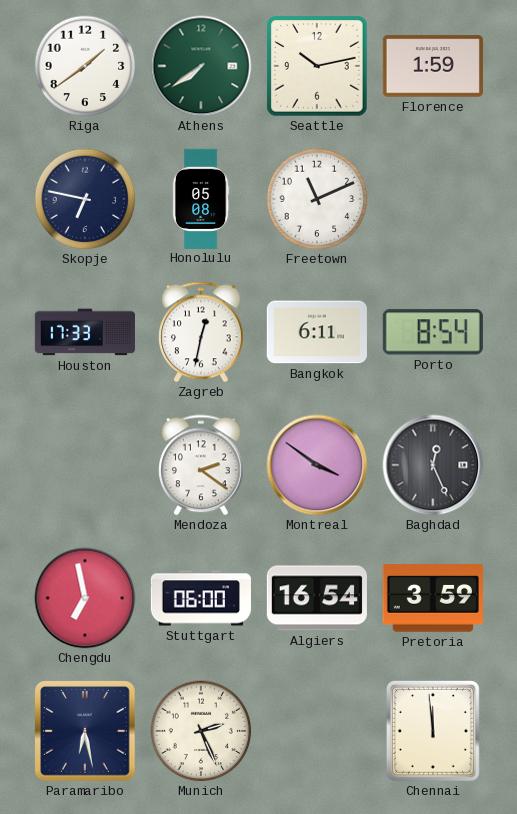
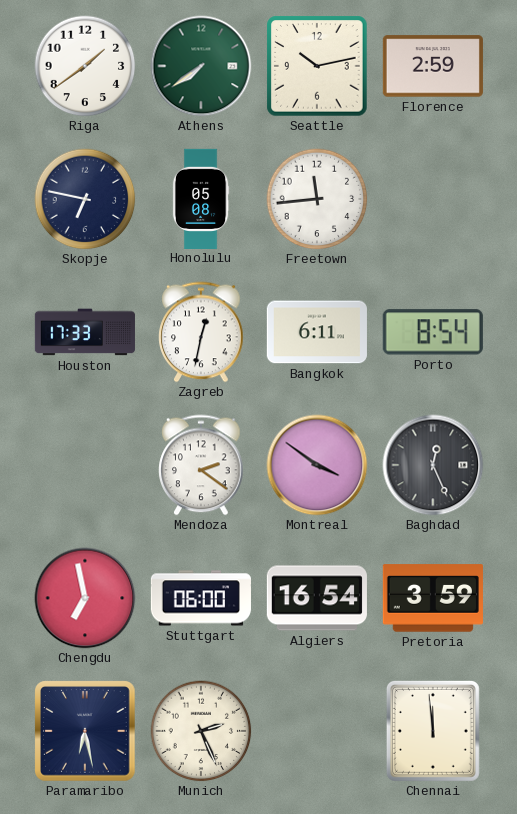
Florence: 1:59 -> 2:59
Freetown: 11:11 -> 11:44
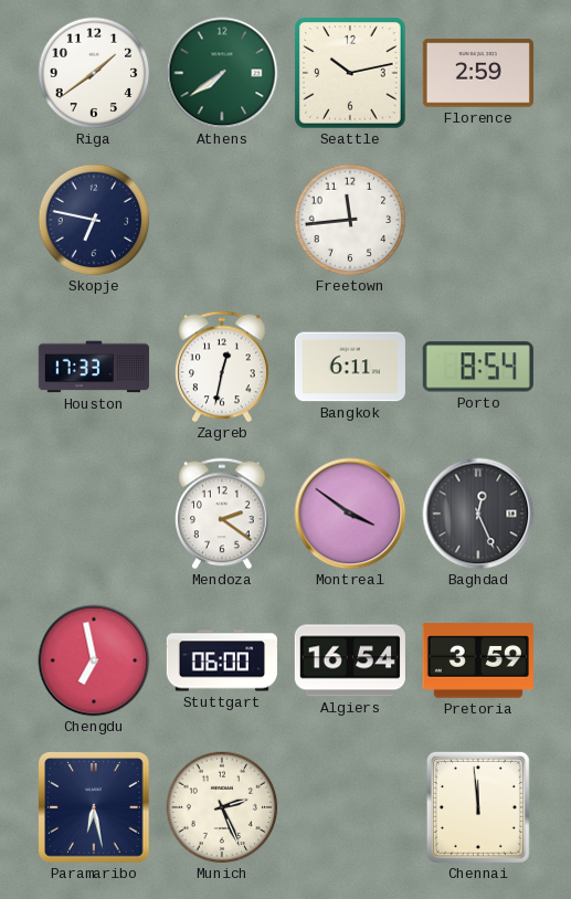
Honolulu: 05:08 -> none
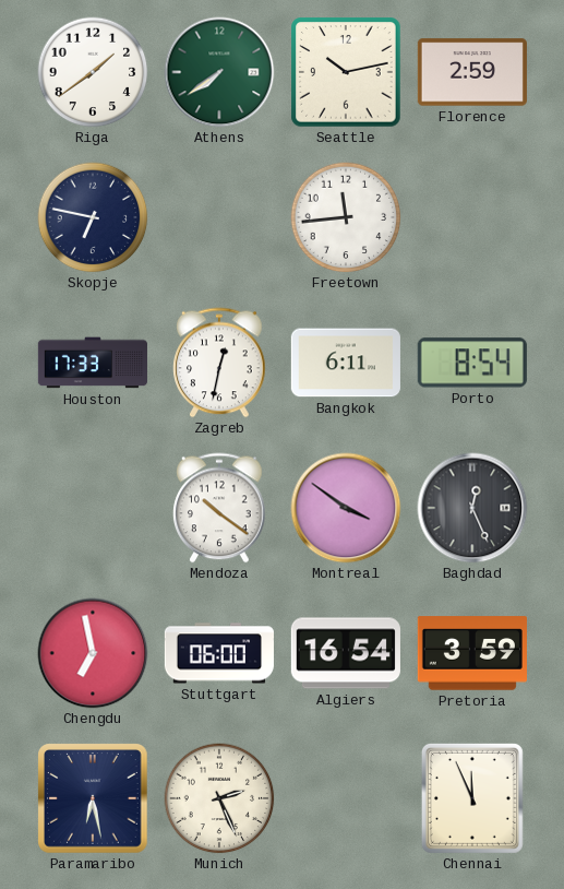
Mendoza: 2:21 -> 10:21
Chennai: 11:59 -> 11:56
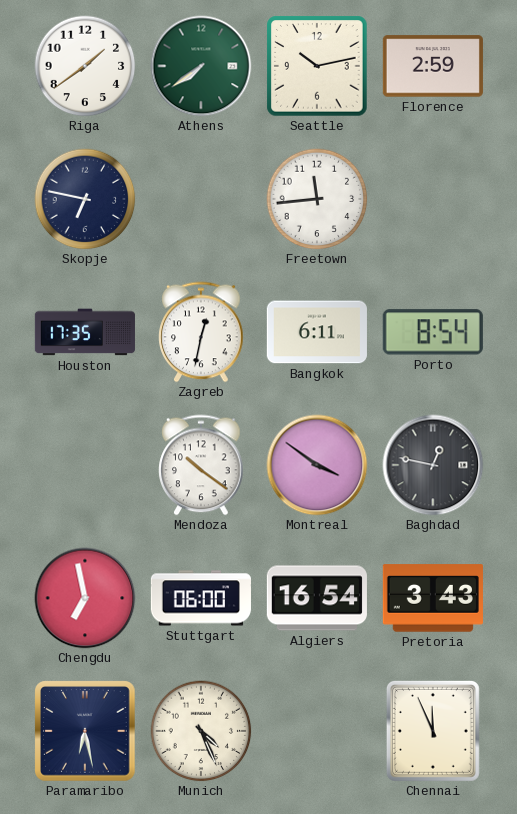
Houston: 17:33 -> 17:35
Baghdad: 12:26 -> 12:47
Pretoria: 3:59 -> 3:43
Munich: 2:26 -> 4:26
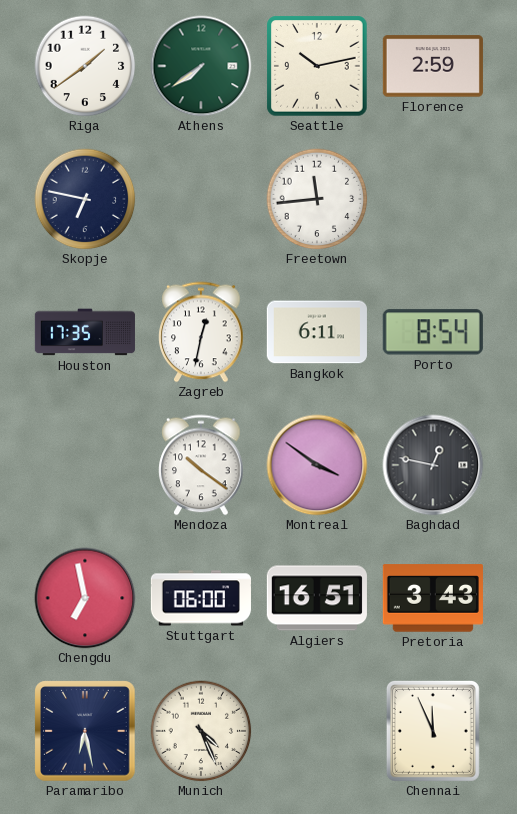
Algiers: 16:54 -> 16:51
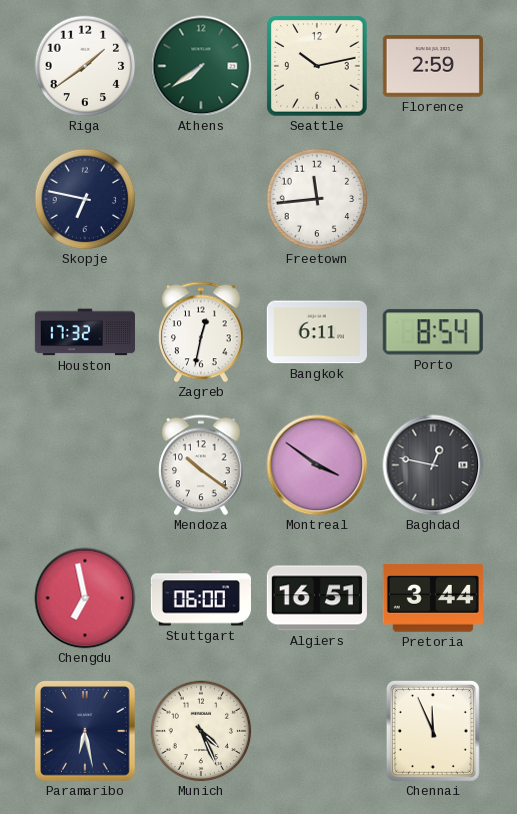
Houston: 17:35 -> 17:32
Pretoria: 3:43 -> 3:44
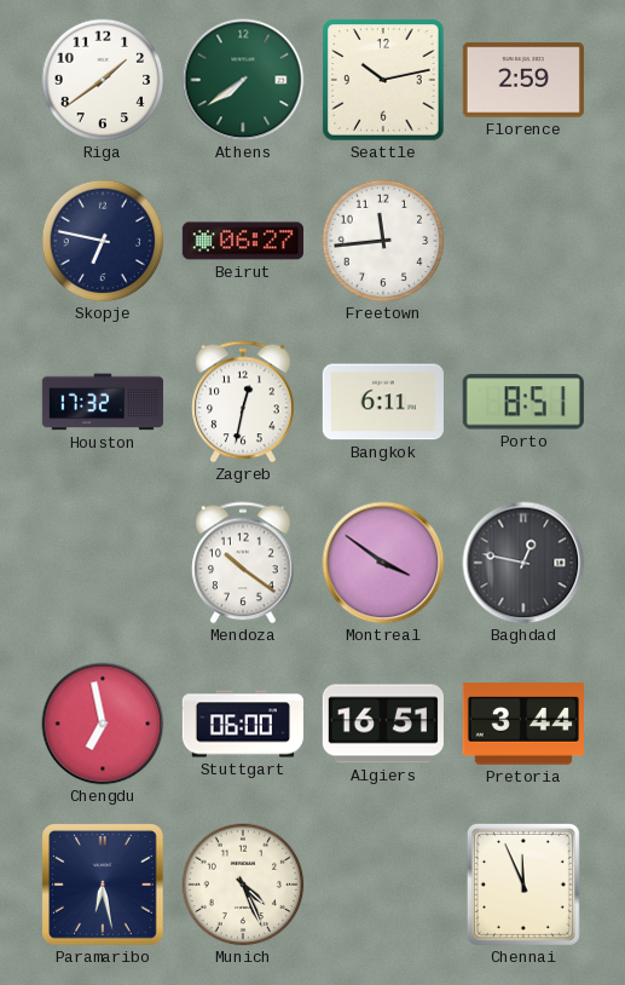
Beirut: none -> 06:27
Porto: 8:54 -> 8:51
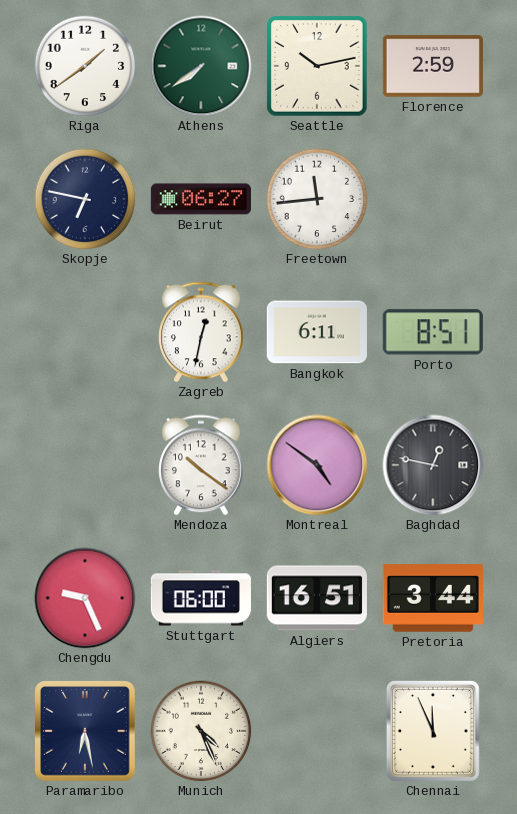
Houston: 17:32 -> none
Montreal: 3:51 -> 4:51
Chengdu: 6:58 -> 9:26
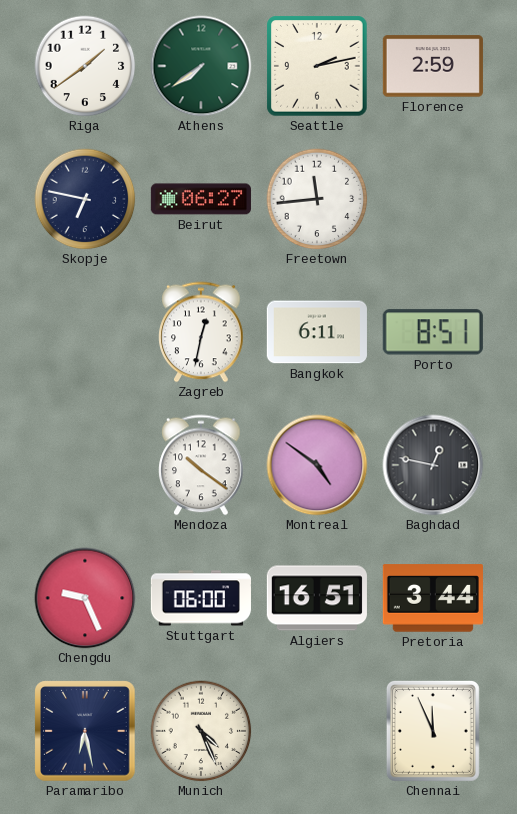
Seattle: 10:13 -> 2:13
